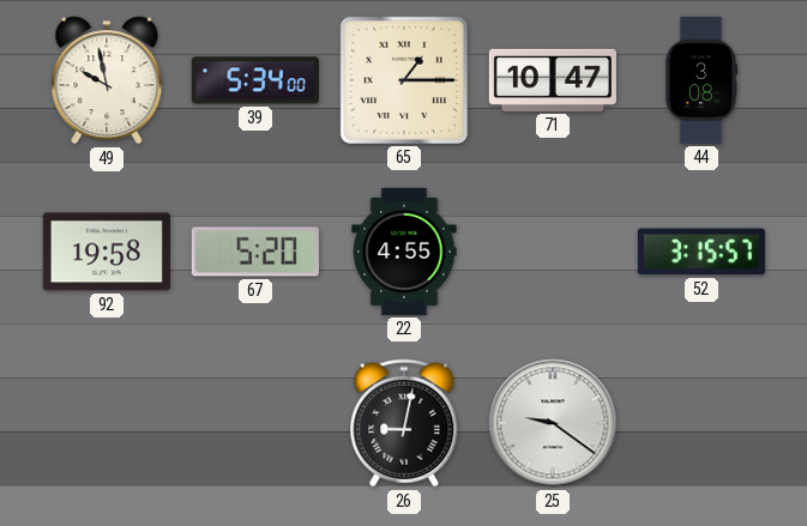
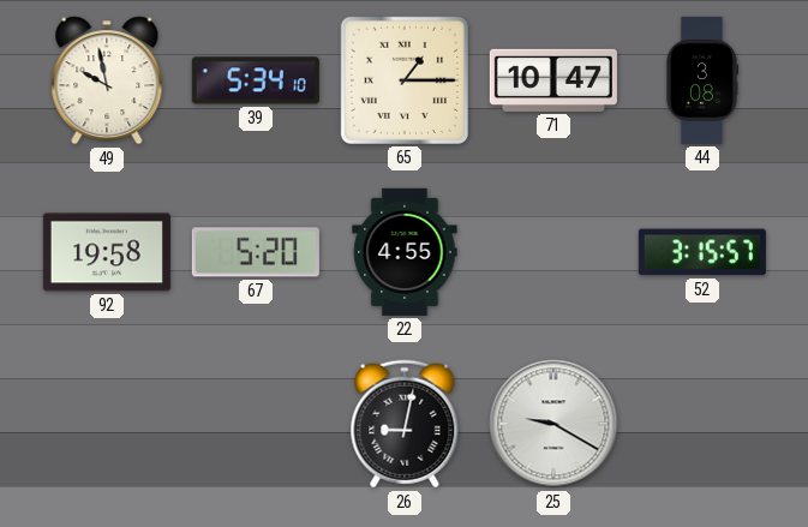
39: 5:34:00 -> 5:34:10
25: 9:21 -> 9:20
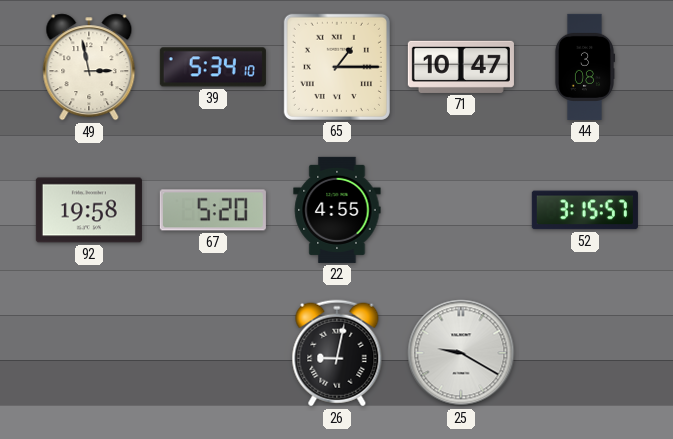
49: 9:58 -> 2:58
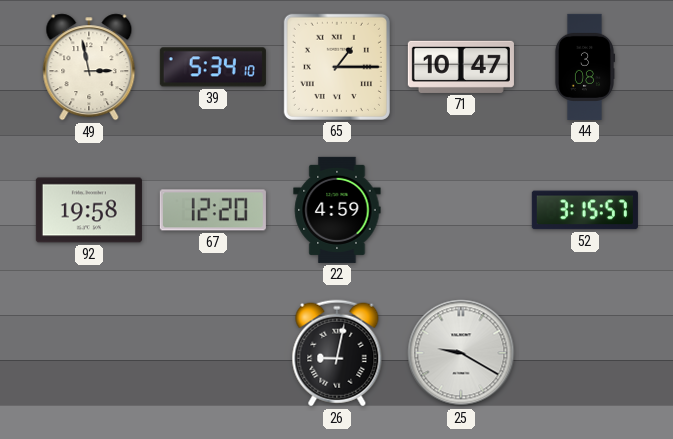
67: 5:20 -> 12:20
22: 4:55 -> 4:59
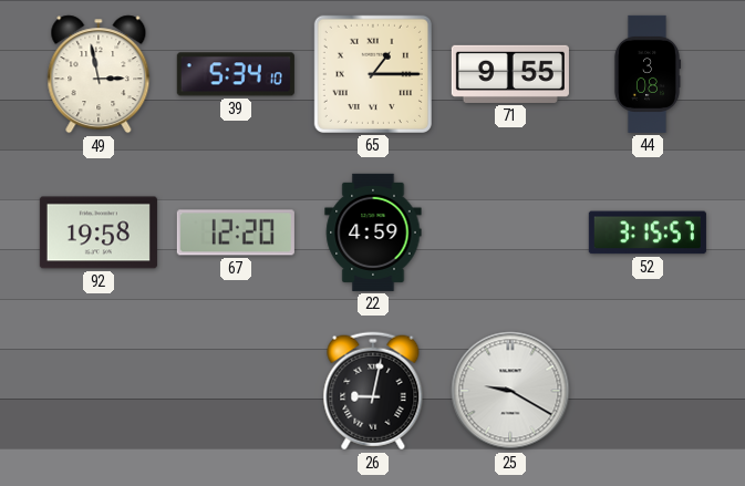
71: 10:47 -> 9:55
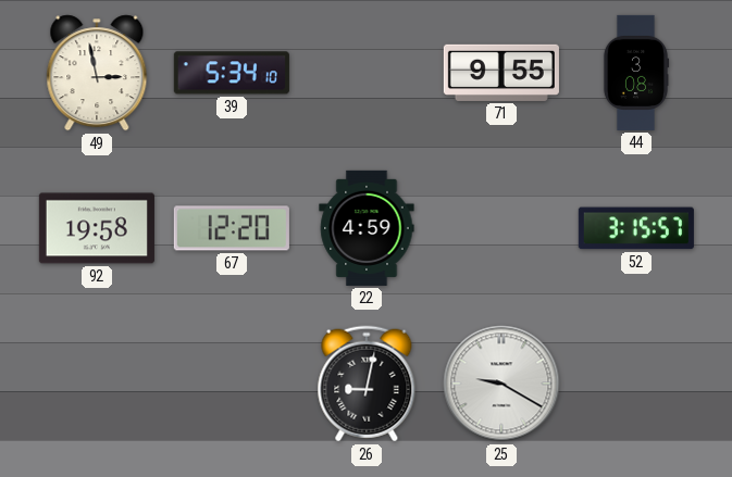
65: 1:15 -> none
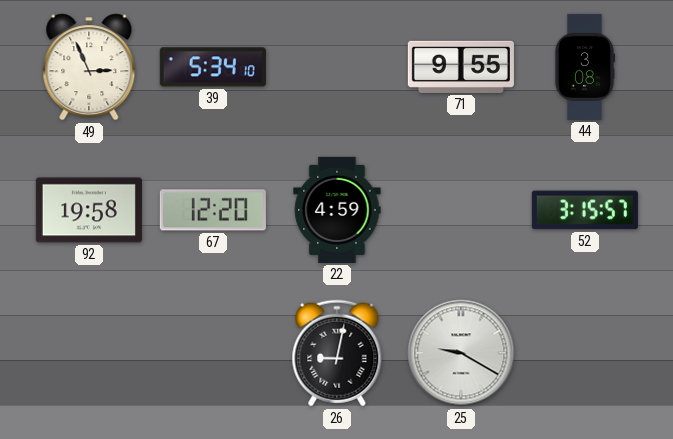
49: 2:58 -> 2:56
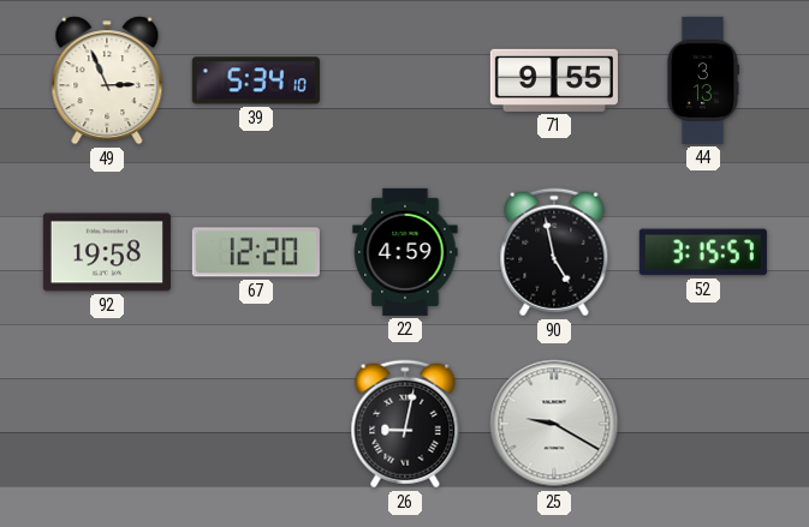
44: 3:08 -> 3:13
90: none -> 4:58
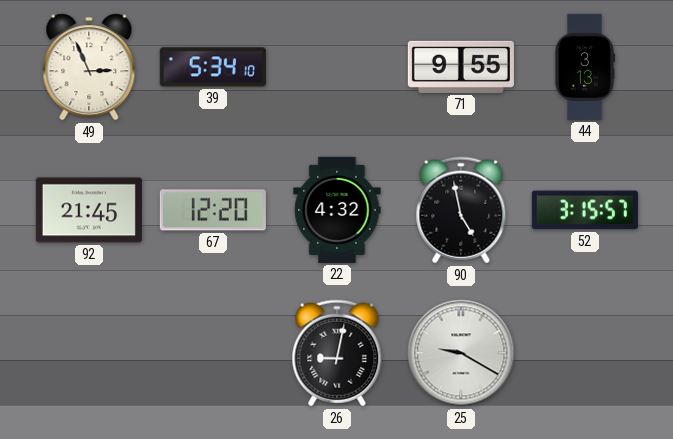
92: 19:58 -> 21:45
22: 4:59 -> 4:32
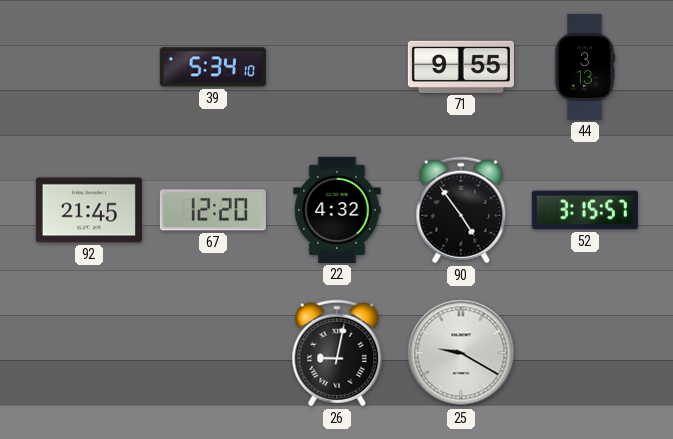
49: 2:56 -> none
90: 4:58 -> 4:54
